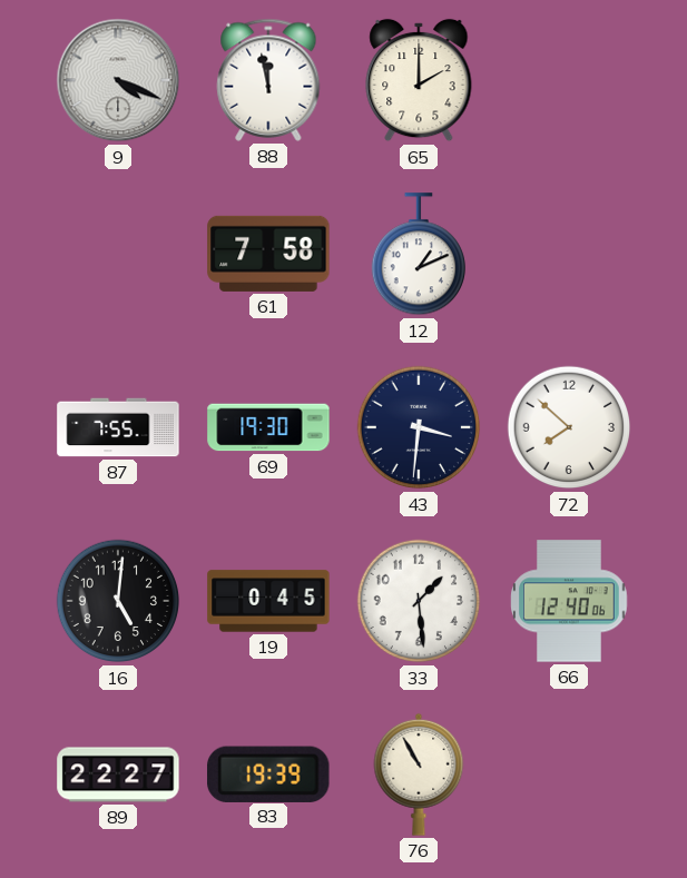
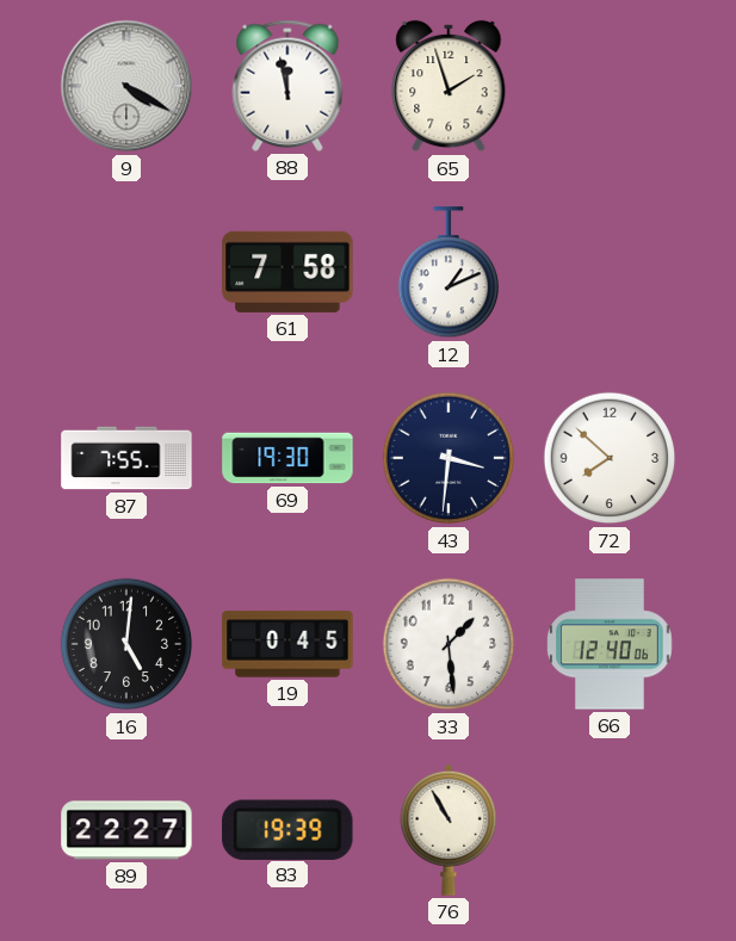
9: 4:19 -> 4:20
65: 2:00 -> 1:57
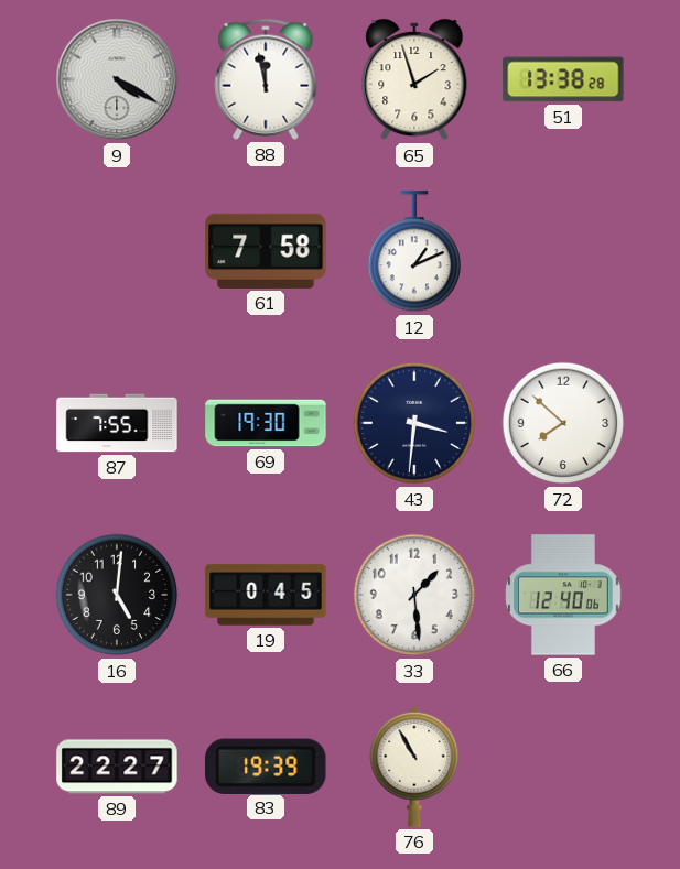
51: none -> 13:38
